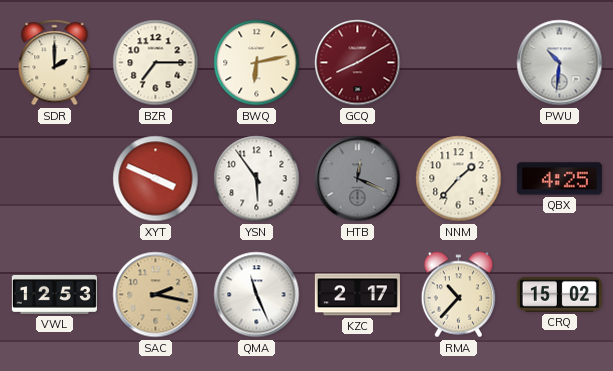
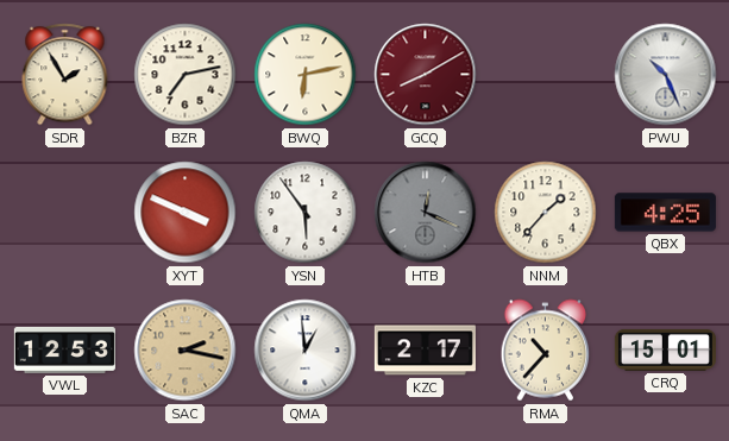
SDR: 2:00 -> 1:55
BZR: 7:15 -> 7:13
PWU: 10:31 -> 10:26
QMA: 11:26 -> 12:59
CRQ: 15:02 -> 15:01
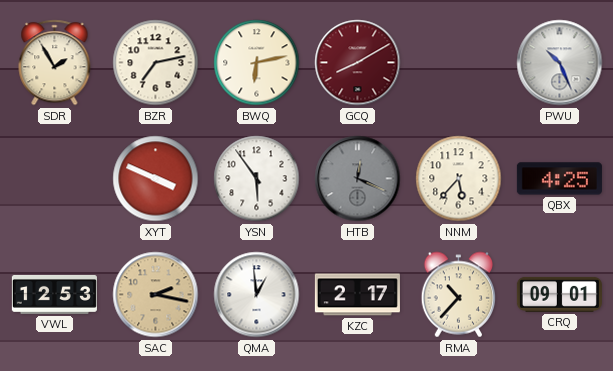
NNM: 1:37 -> 5:37
CRQ: 15:01 -> 09:01
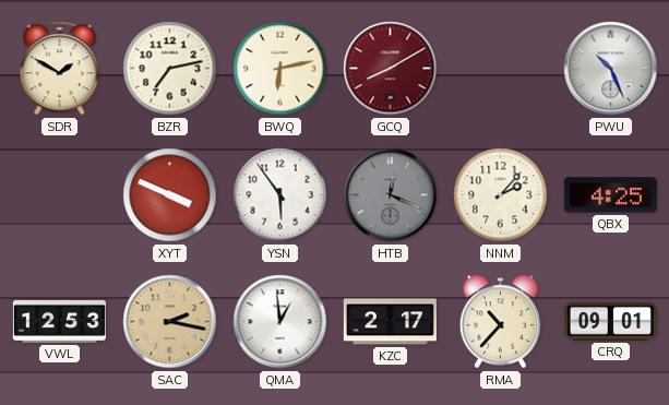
SDR: 1:55 -> 1:50
NNM: 5:37 -> 2:07
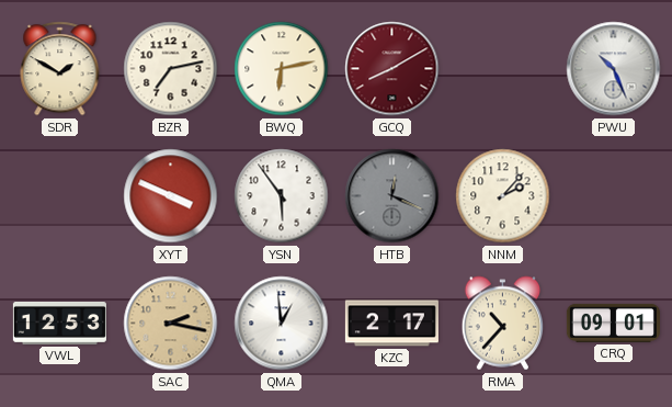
QBX: 4:25 -> none
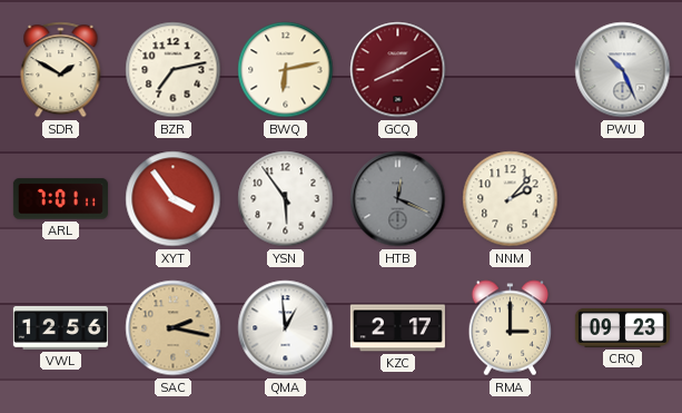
ARL: none -> 7:01
XYT: 3:49 -> 3:54
VWL: 12:53 -> 12:56
RMA: 10:37 -> 3:00
CRQ: 09:01 -> 09:23
